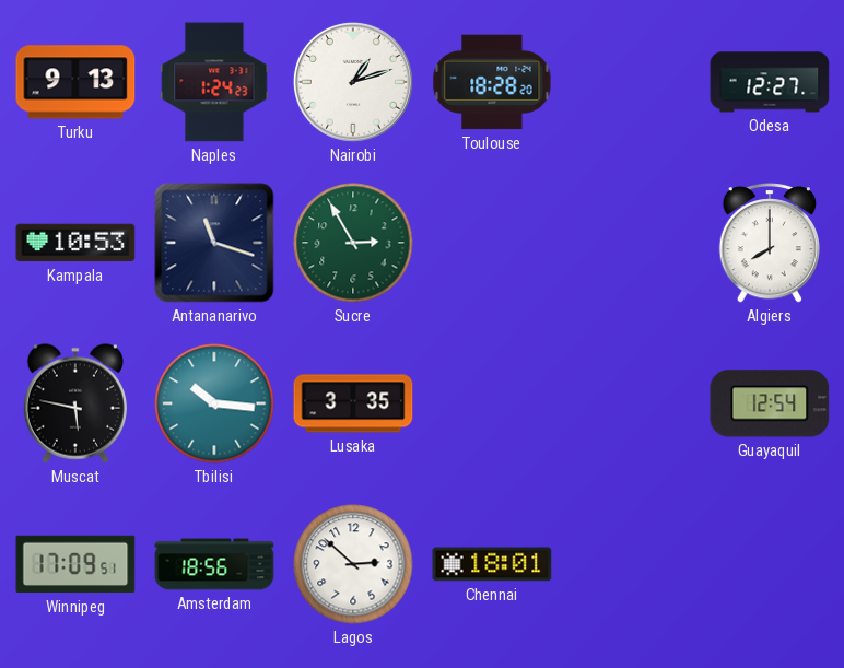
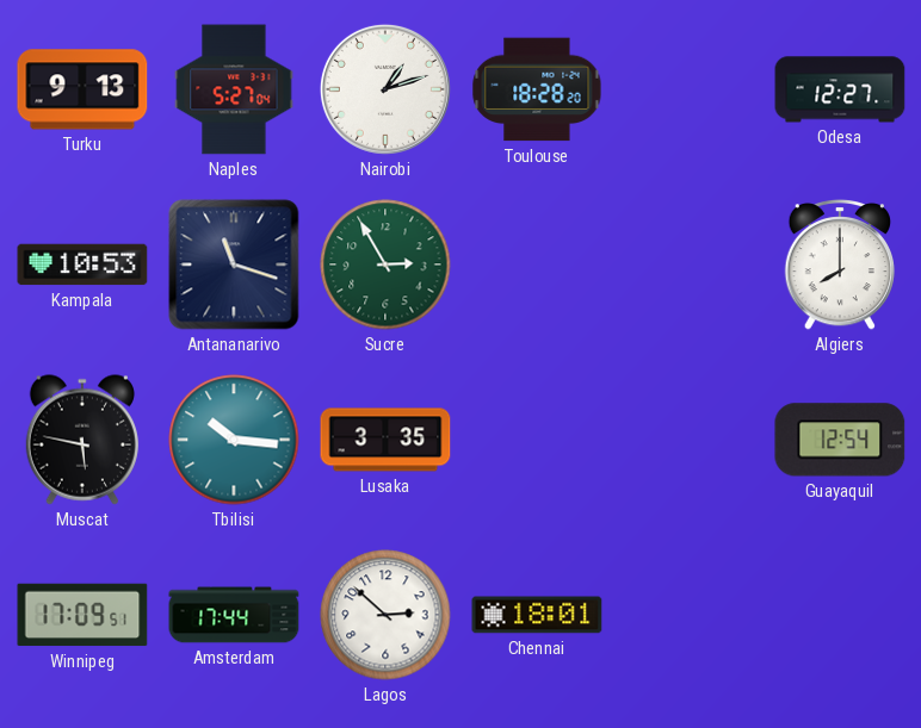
Naples: 1:24 -> 5:27
Amsterdam: 18:56 -> 17:44
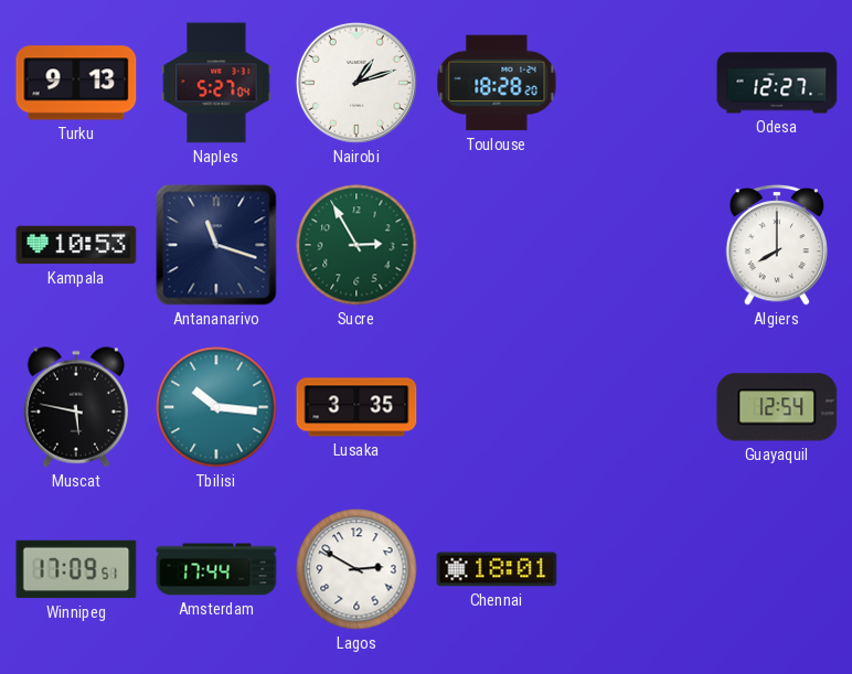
Lagos: 2:52 -> 2:50
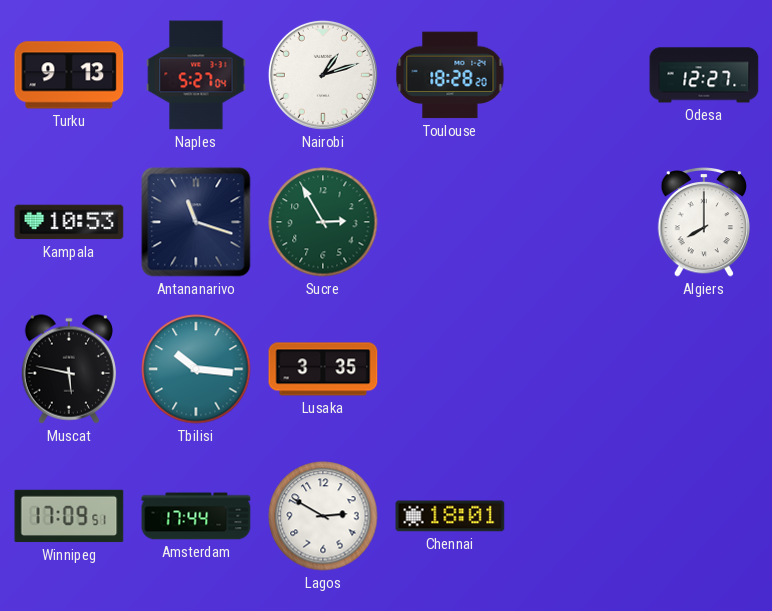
Guayaquil: 12:54 -> none
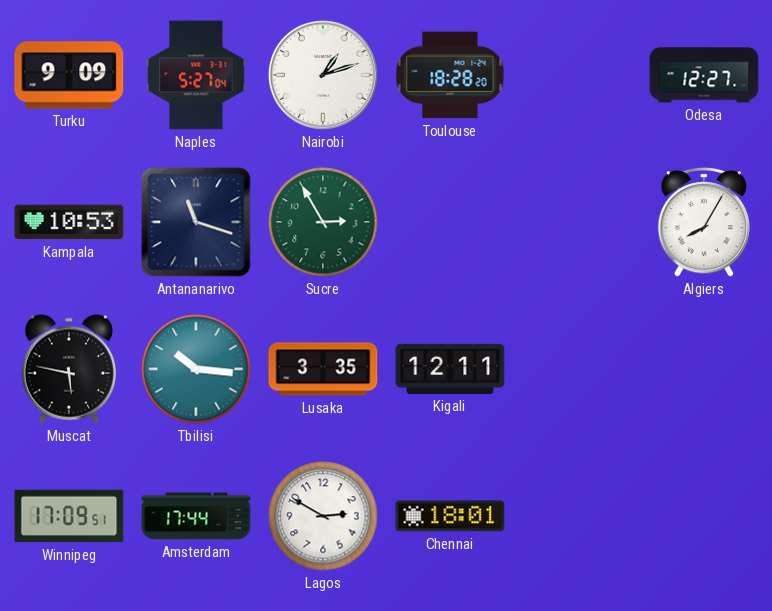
Turku: 9:13 -> 9:09
Algiers: 8:00 -> 8:05
Kigali: none -> 12:11
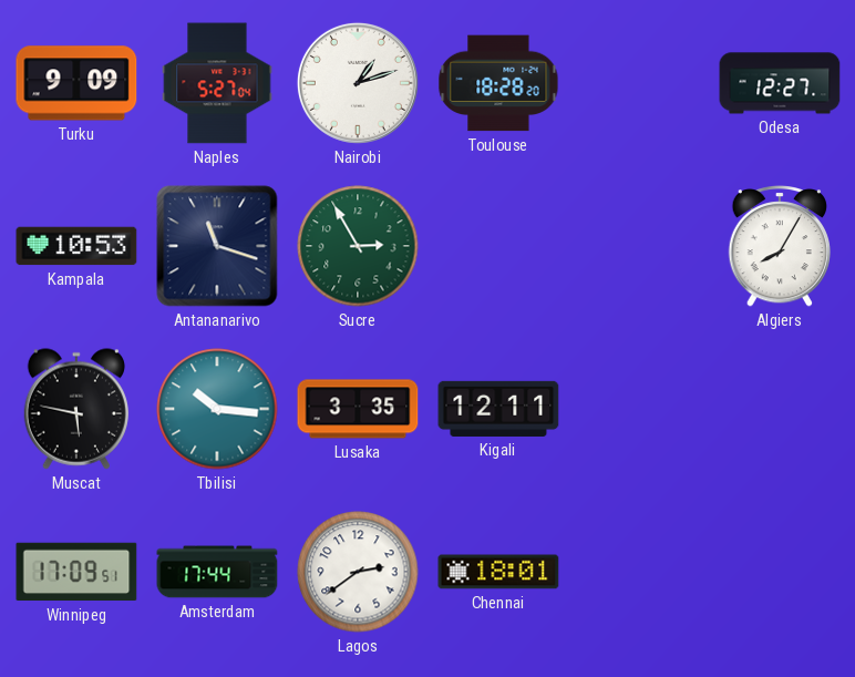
Lagos: 2:50 -> 2:39
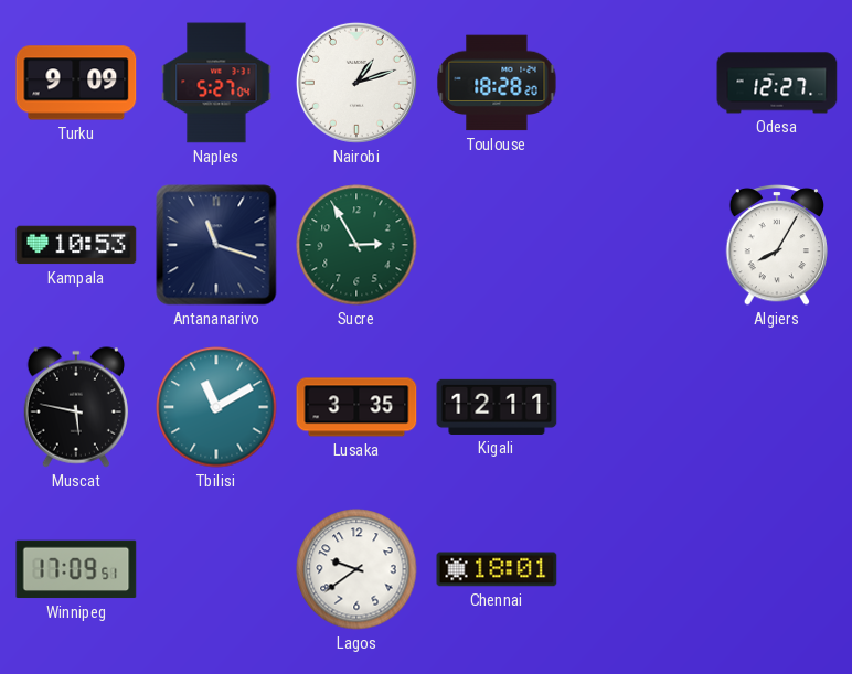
Tbilisi: 10:16 -> 11:10
Amsterdam: 17:44 -> none
Lagos: 2:39 -> 9:39
